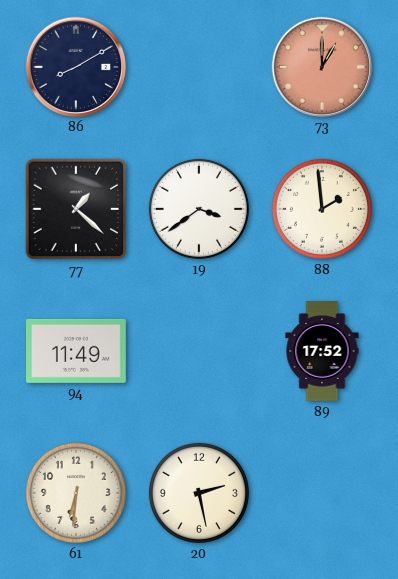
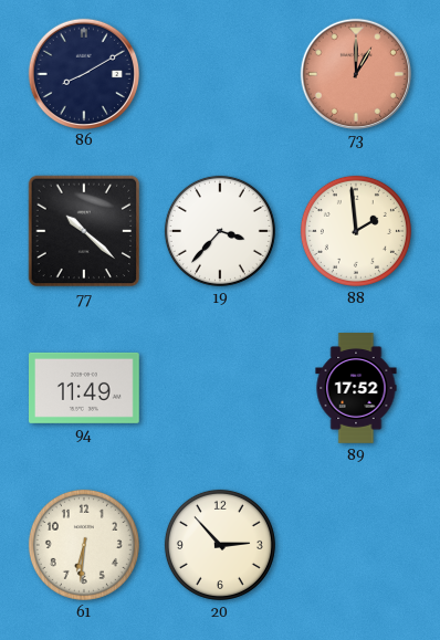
77: 1:22 -> 10:22
19: 3:39 -> 3:37
20: 2:28 -> 2:53
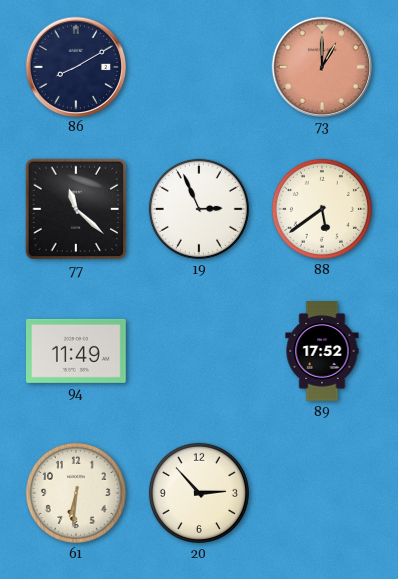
77: 10:22 -> 11:22
19: 3:37 -> 2:56
88: 1:59 -> 5:39
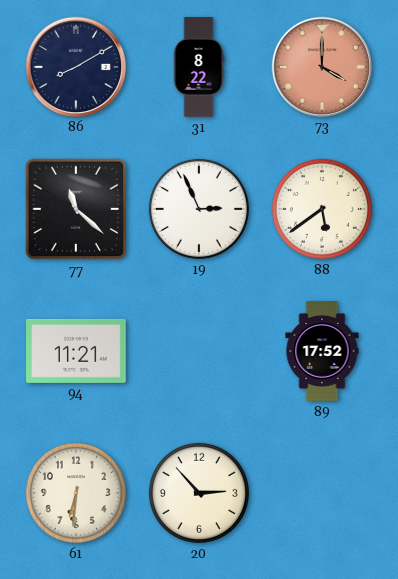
31: none -> 8:22
73: 1:00 -> 4:00
94: 11:49 -> 11:21
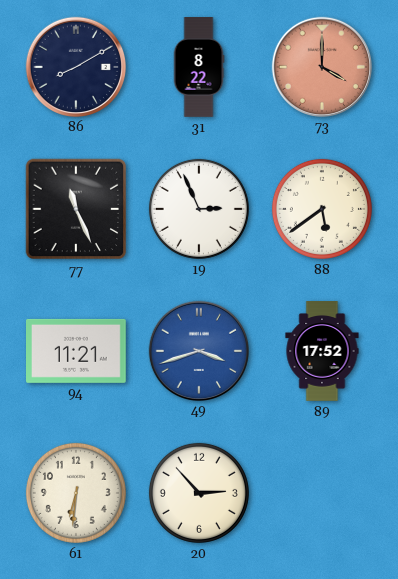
77: 11:22 -> 11:26
49: none -> 3:42
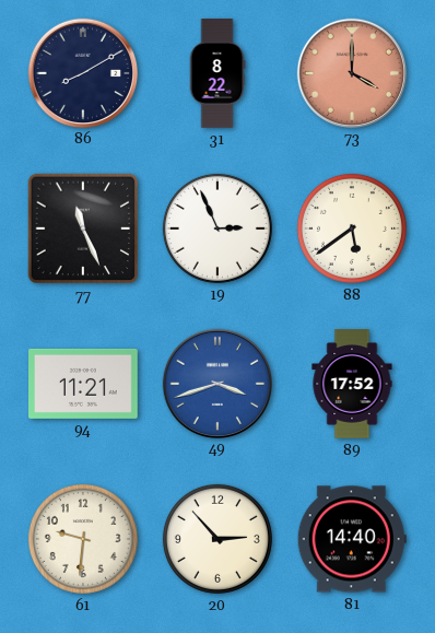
61: 6:31 -> 9:31
81: none -> 14:40
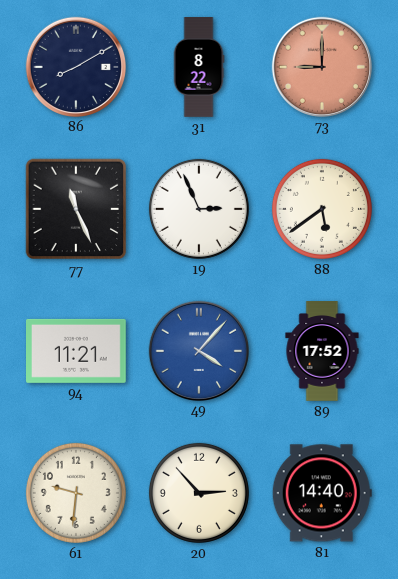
73: 4:00 -> 9:00
49: 3:42 -> 4:07
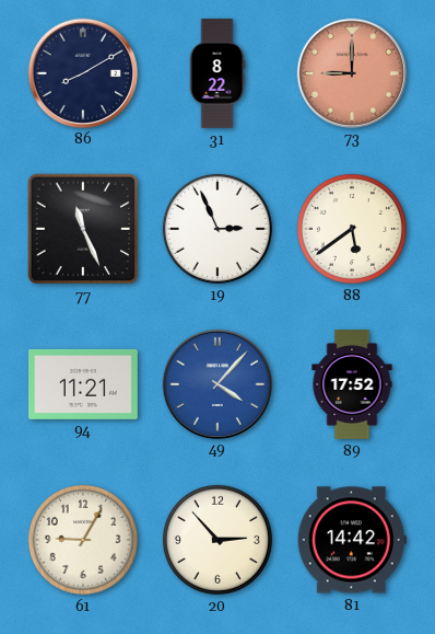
61: 9:31 -> 9:05
81: 14:40 -> 14:42
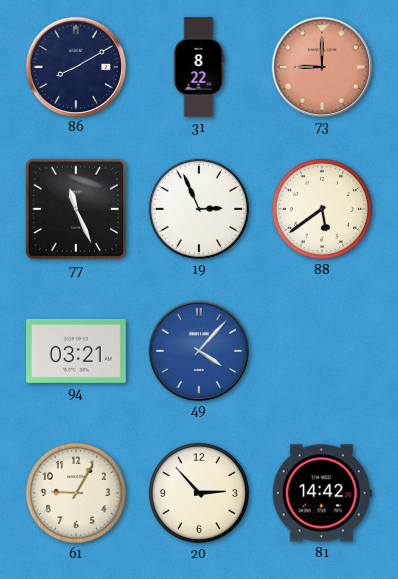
94: 11:21 -> 03:21
89: 17:52 -> none
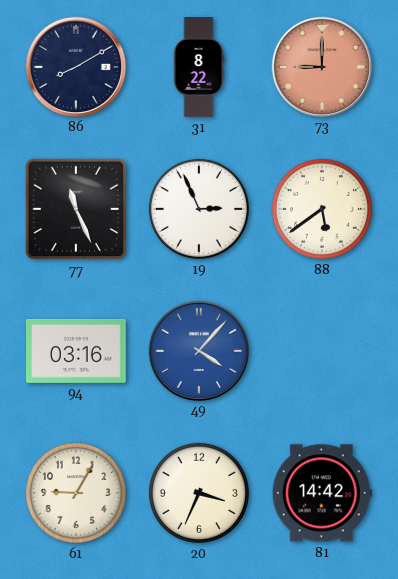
94: 03:21 -> 03:16
20: 2:53 -> 3:34
